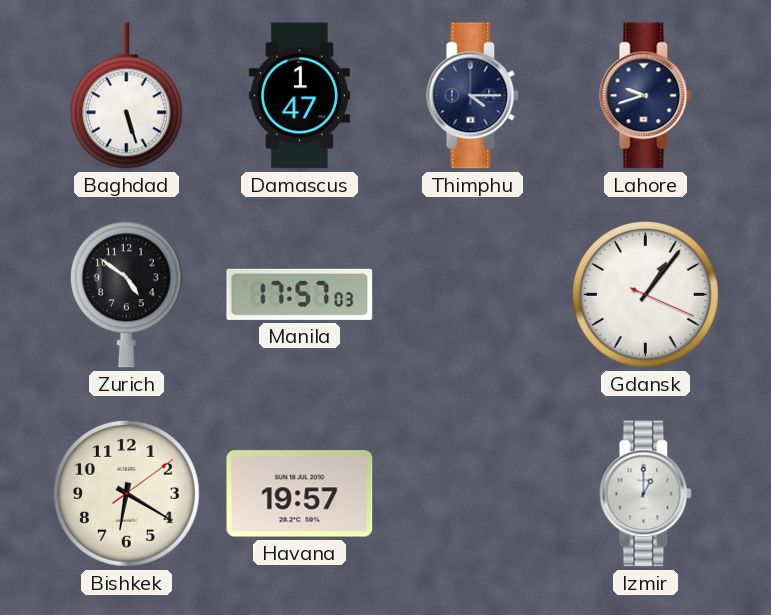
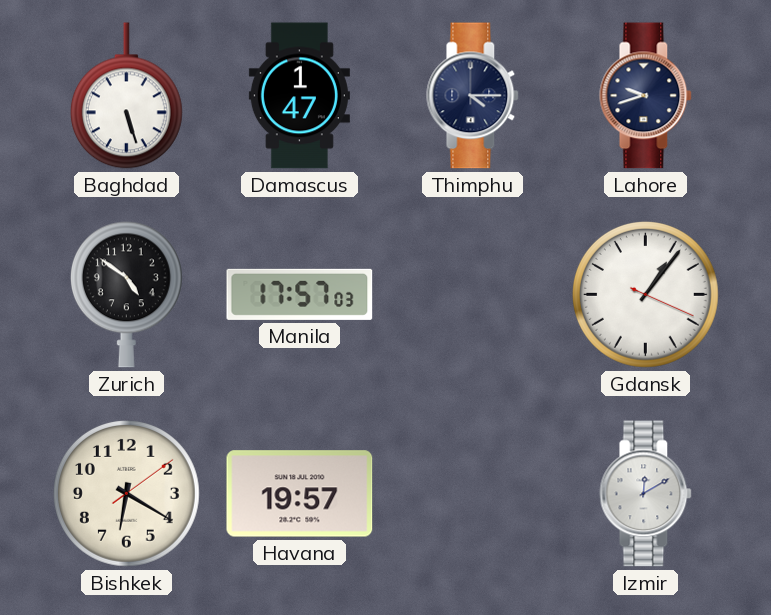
Izmir: 1:00 -> 12:10
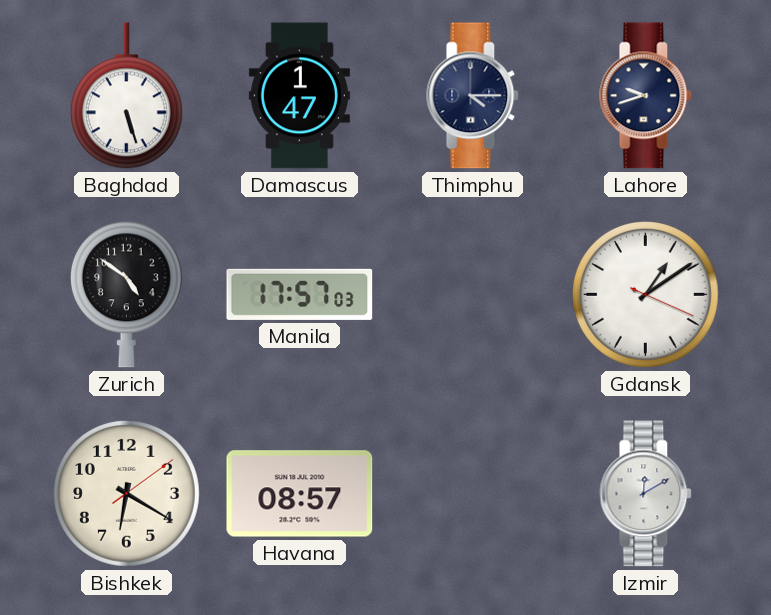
Gdansk: 1:06 -> 1:09
Havana: 19:57 -> 08:57
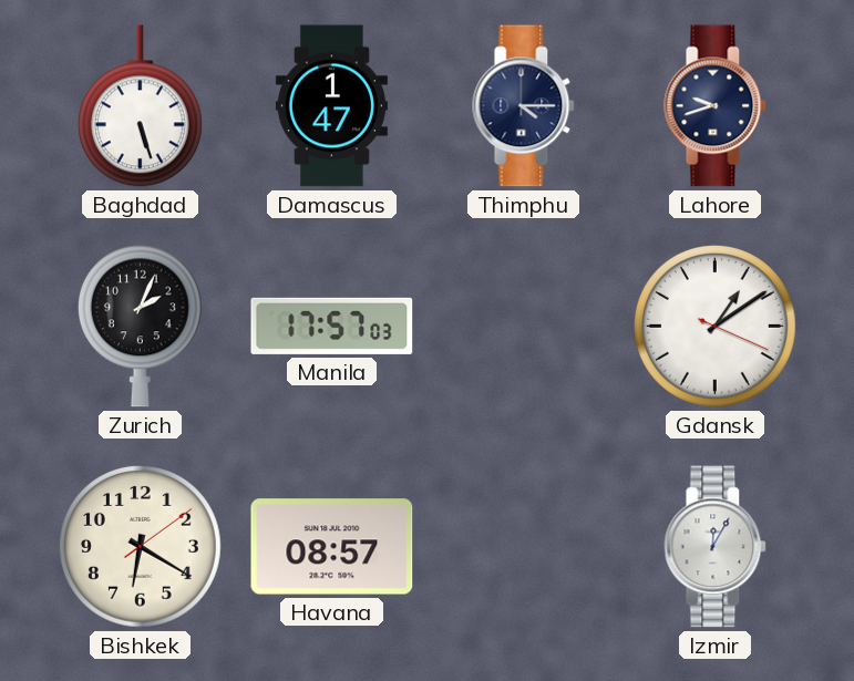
Zurich: 4:51 -> 2:04
Izmir: 12:10 -> 12:05
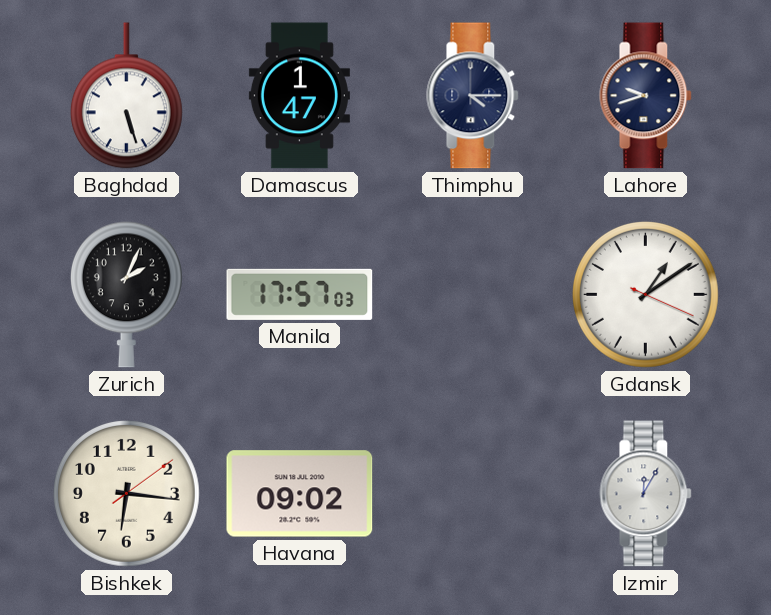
Bishkek: 6:20 -> 6:16
Havana: 08:57 -> 09:02
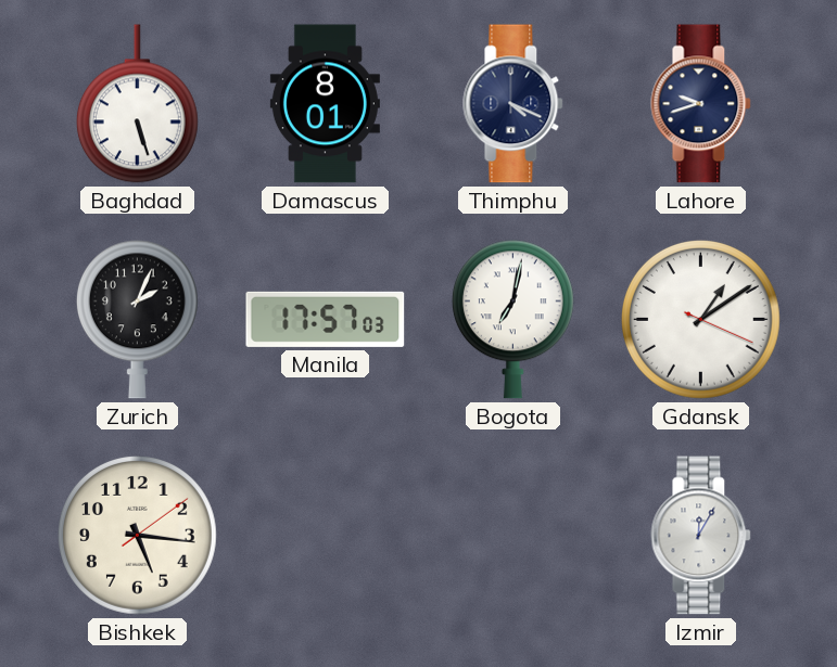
Damascus: 1:47 -> 8:01
Thimphu: 4:15 -> 4:19
Bogota: none -> 7:02
Bishkek: 6:16 -> 5:16
Havana: 09:02 -> none
